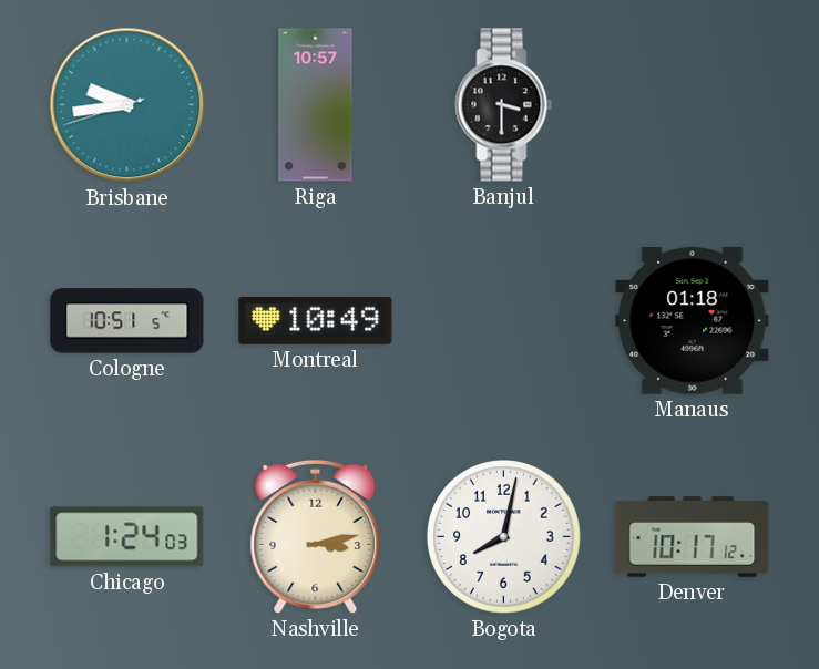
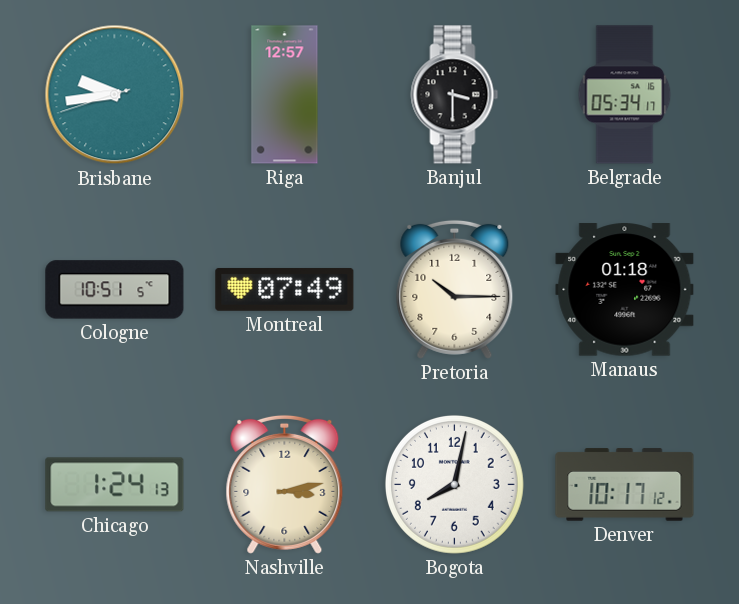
Riga: 10:57 -> 12:57
Belgrade: none -> 05:34
Montreal: 10:49 -> 07:49
Pretoria: none -> 10:15
Chicago: 1:24:03 -> 1:24:13
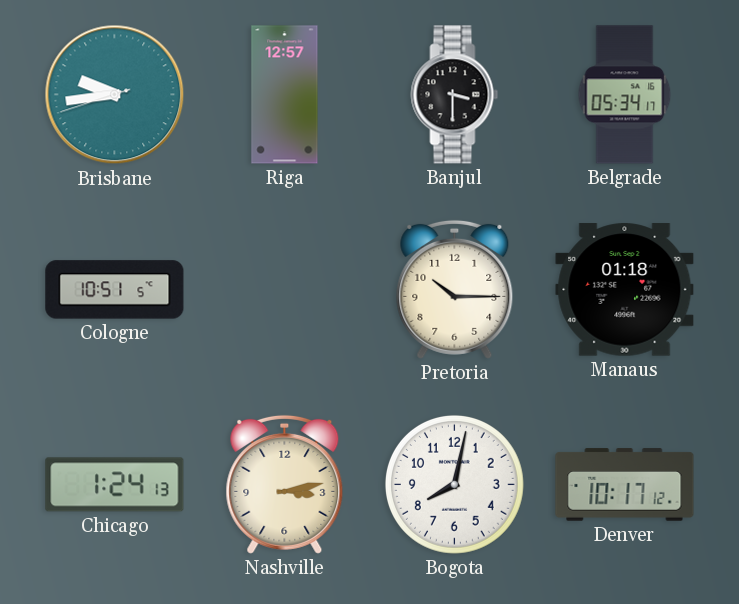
Montreal: 07:49 -> none
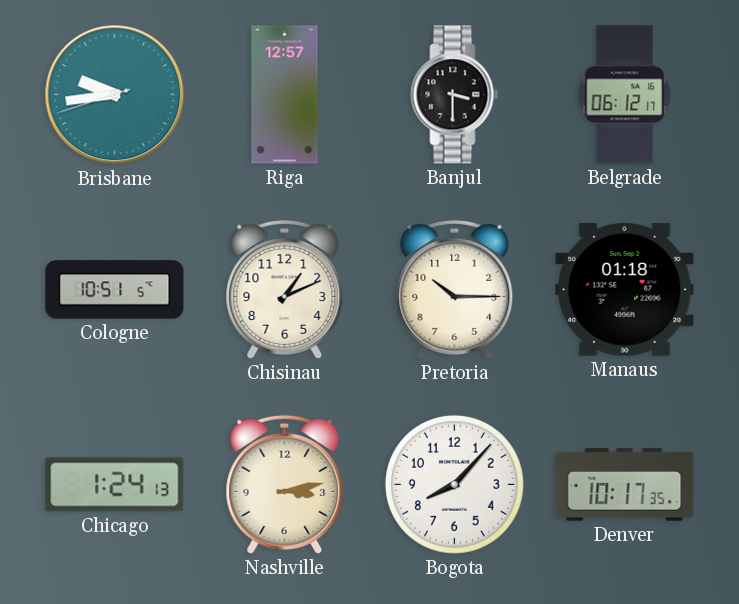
Belgrade: 05:34 -> 06:12
Chisinau: none -> 1:11
Bogota: 8:02 -> 8:07
Denver: 10:17:12 -> 10:17:35
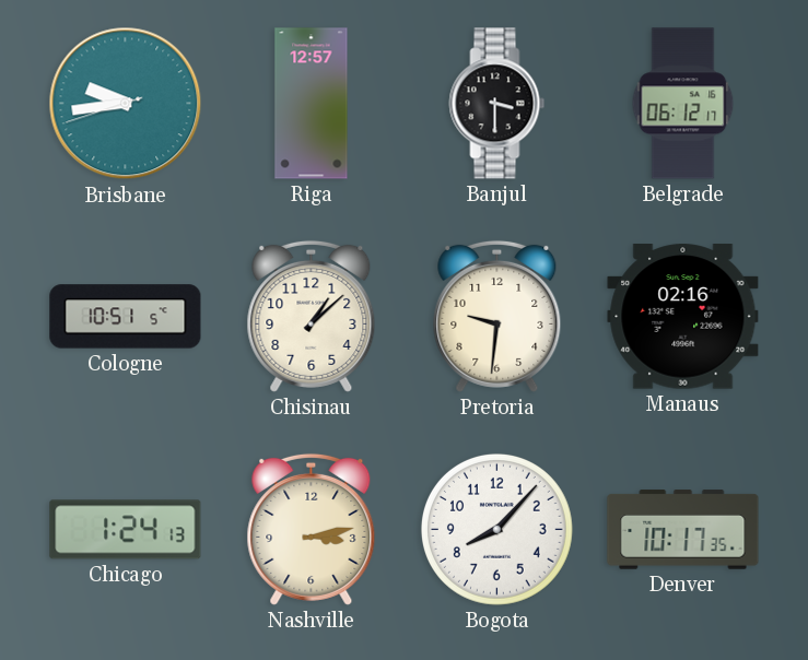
Chisinau: 1:11 -> 1:08
Pretoria: 10:15 -> 9:31
Manaus: 01:18 -> 02:16
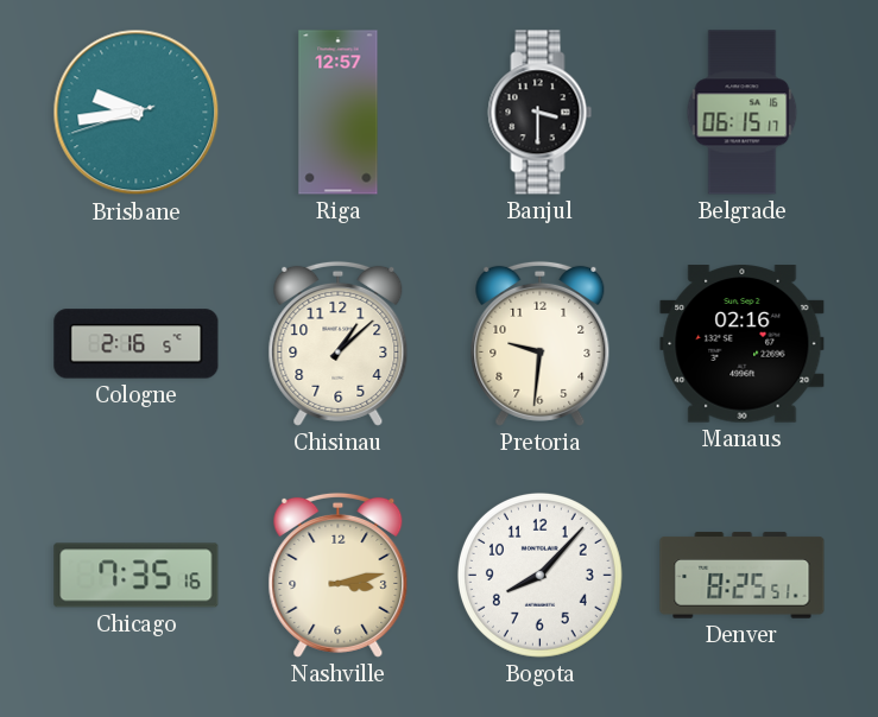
Belgrade: 06:12 -> 06:15
Cologne: 10:51 -> 2:16
Chicago: 1:24 -> 7:35
Denver: 10:17 -> 8:25
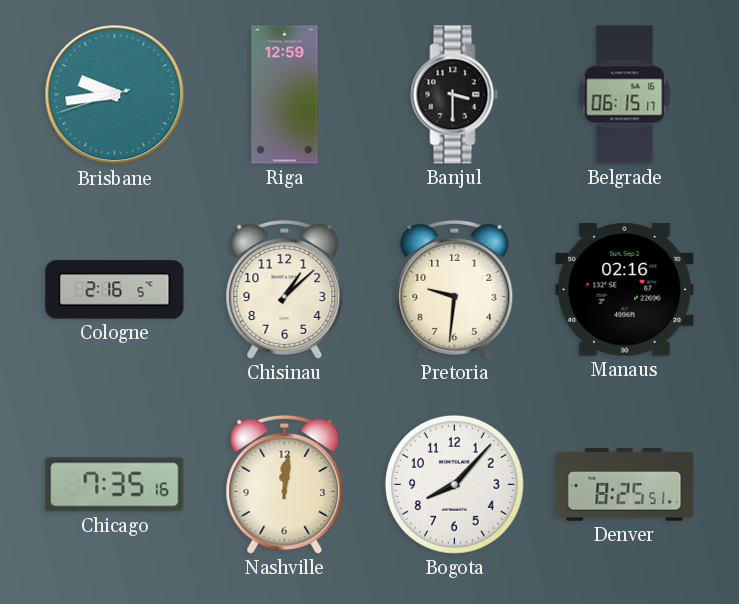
Riga: 12:57 -> 12:59
Nashville: 3:13 -> 12:01
